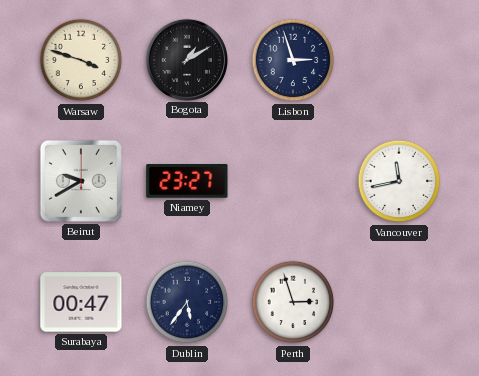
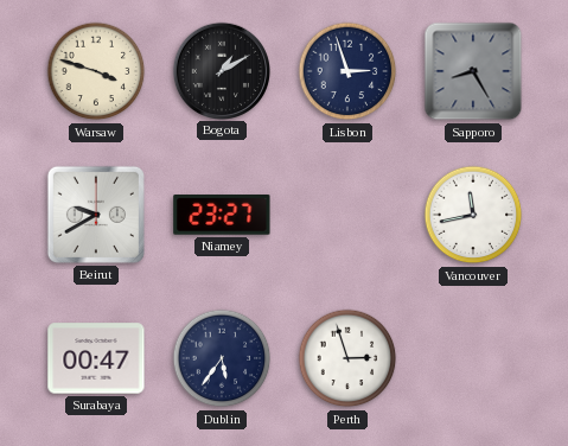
Sapporo: none -> 8:25
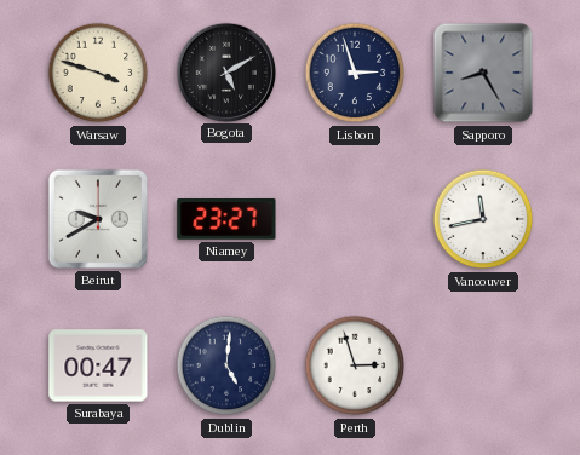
Bogota: 1:10 -> 5:10
Dublin: 5:36 -> 5:01
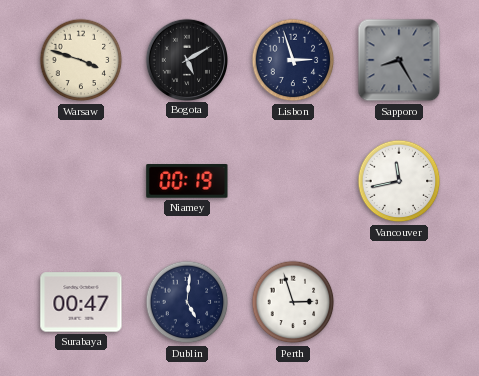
Beirut: 9:40 -> none
Niamey: 23:27 -> 00:19
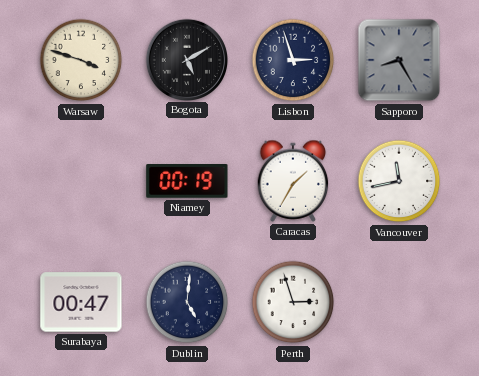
Caracas: none -> 1:35
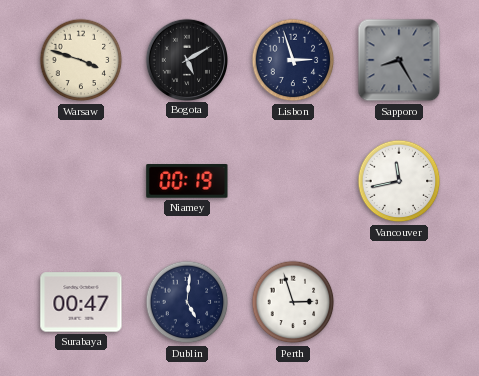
Caracas: 1:35 -> none
